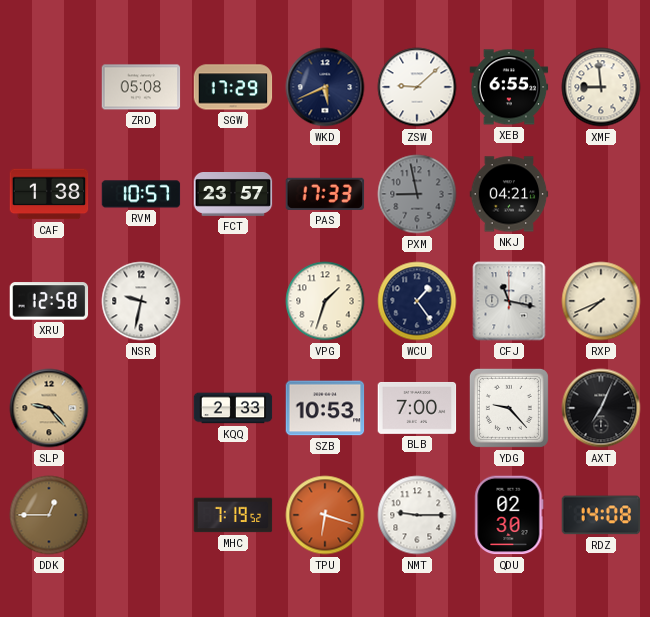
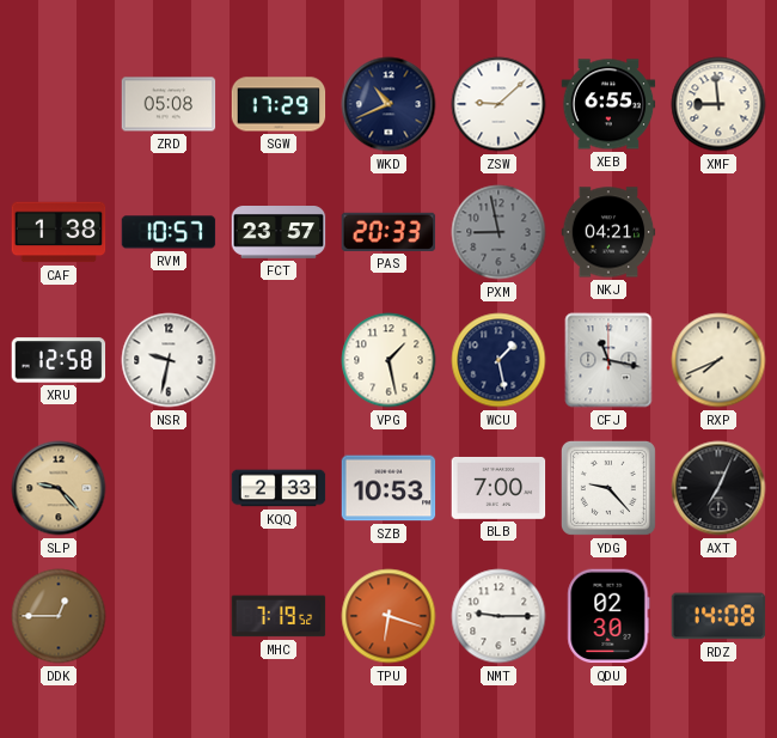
WKD: 5:41 -> 10:41
PAS: 17:33 -> 20:33
VPG: 1:33 -> 1:28
WCU: 1:24 -> 1:28
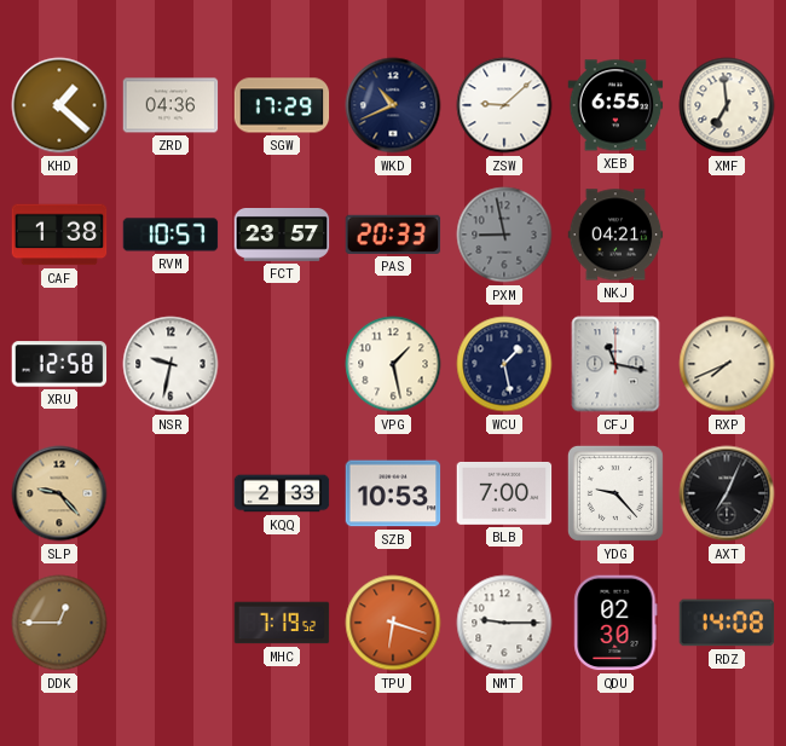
KHD: none -> 1:22
ZRD: 05:08 -> 04:36
XMF: 8:59 -> 6:59
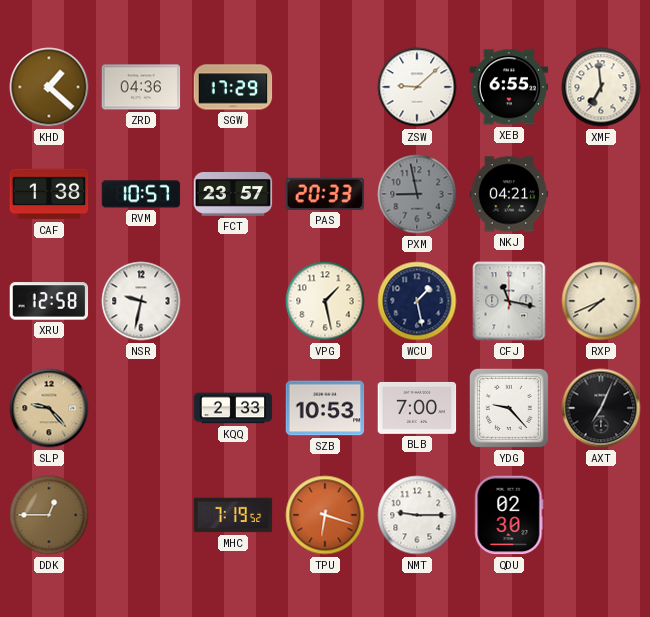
WKD: 10:41 -> none
RDZ: 14:08 -> none
